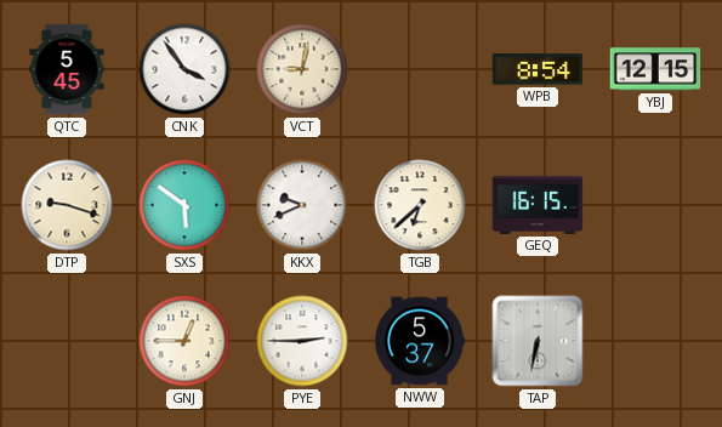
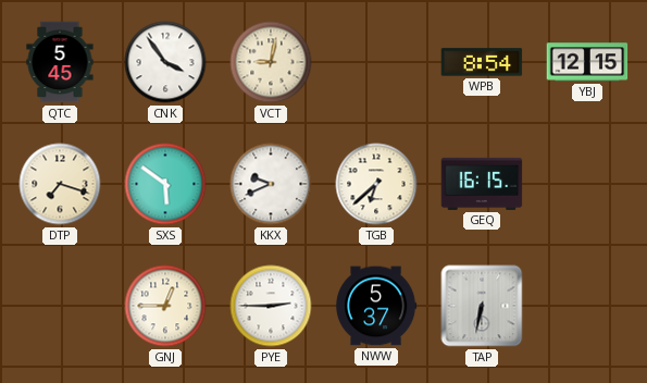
DTP: 9:18 -> 7:18
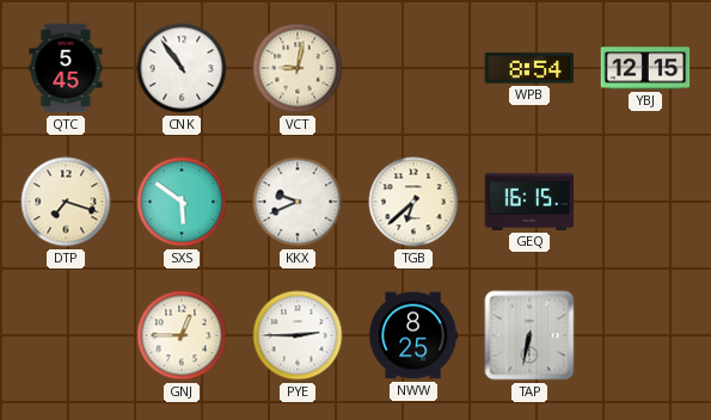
CNK: 3:54 -> 10:54
NWW: 5:37 -> 8:25
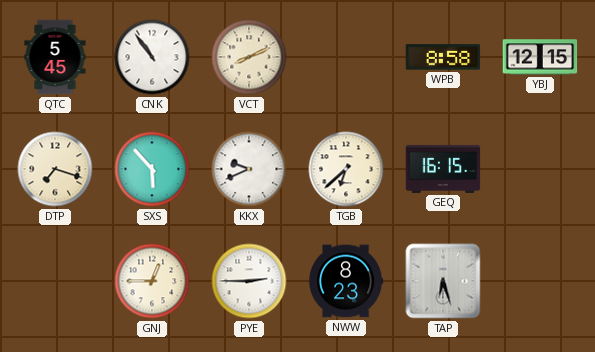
VCT: 9:02 -> 8:11
WPB: 8:54 -> 8:58
SXS: 5:51 -> 5:53
NWW: 8:25 -> 8:23
TAP: 6:32 -> 6:27
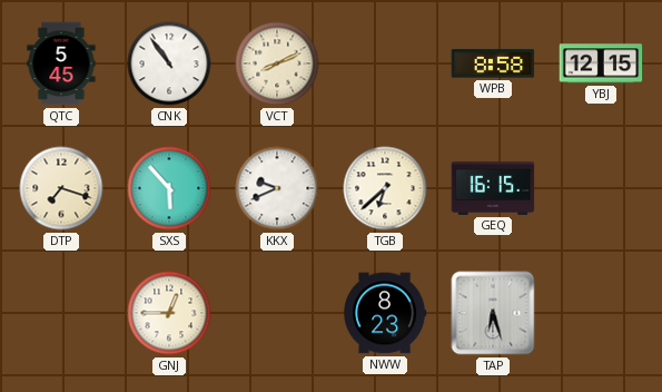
PYE: 2:45 -> none
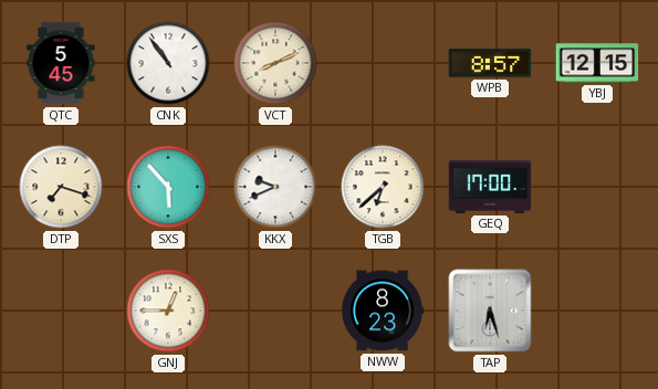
WPB: 8:58 -> 8:57
GEQ: 16:15 -> 17:00
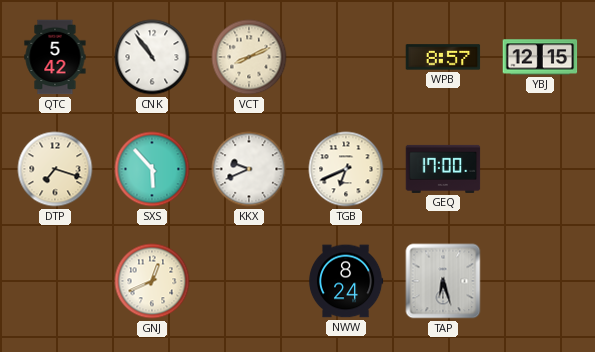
QTC: 5:45 -> 5:42
TGB: 6:38 -> 6:41
GNJ: 12:45 -> 12:41
NWW: 8:23 -> 8:24
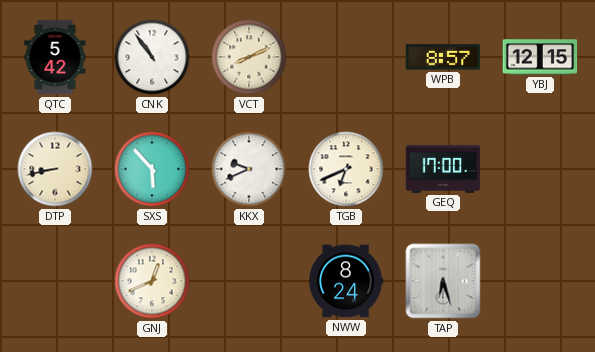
DTP: 7:18 -> 8:43
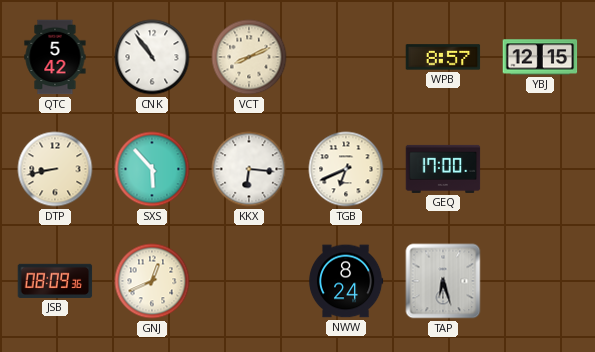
KKX: 9:41 -> 6:16
JSB: none -> 08:09
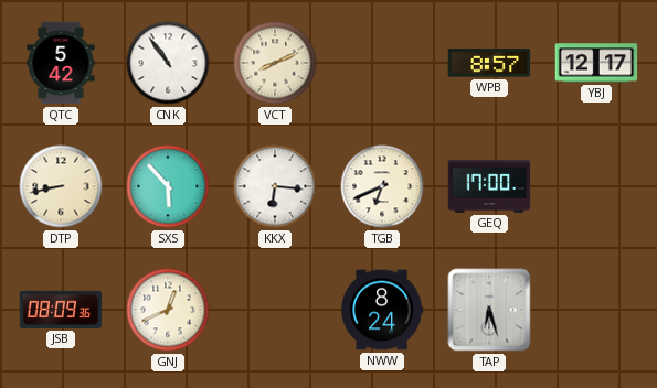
YBJ: 12:15 -> 12:17
